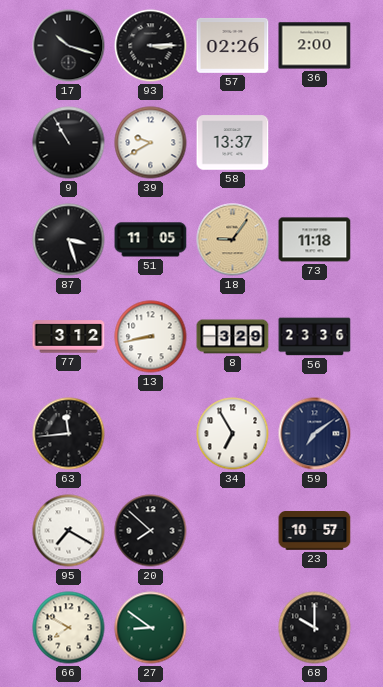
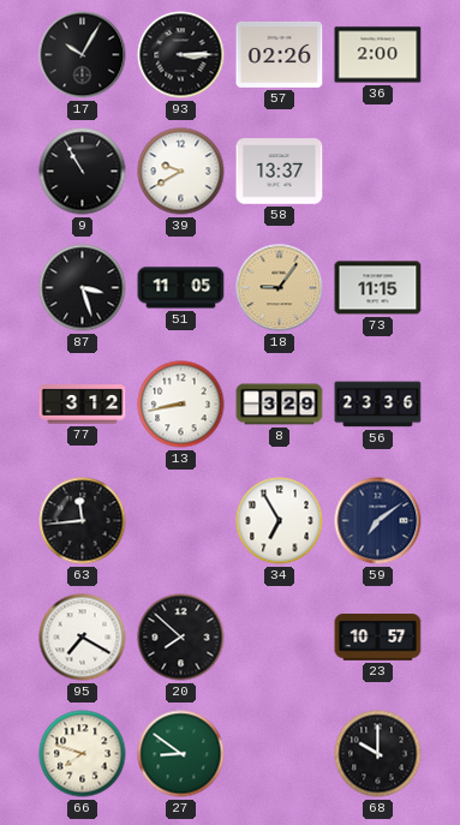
17: 10:18 -> 10:05
73: 11:18 -> 11:15
66: 7:50 -> 7:48
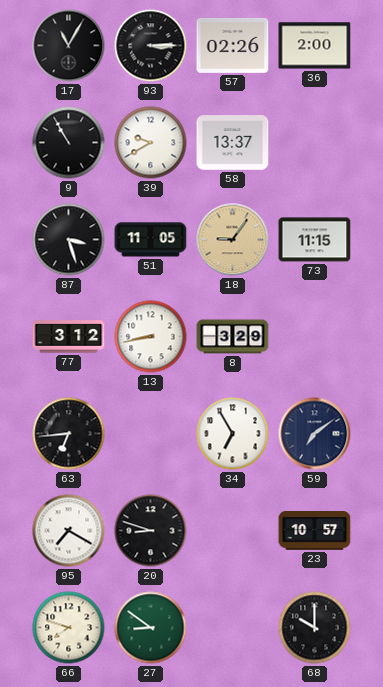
17: 10:05 -> 11:05
56: 23:36 -> none
63: 11:44 -> 6:44
20: 7:52 -> 8:48
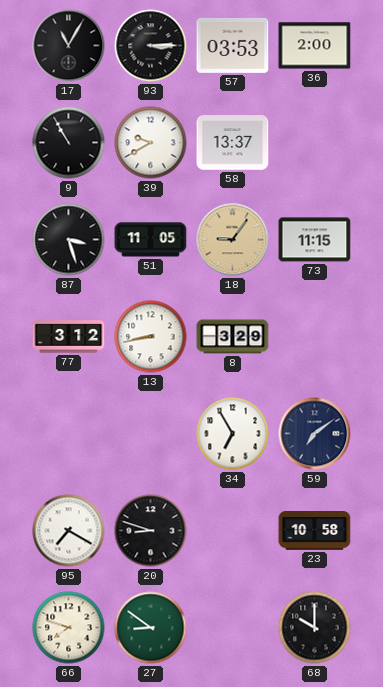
57: 02:26 -> 03:53
63: 6:44 -> none
23: 10:57 -> 10:58
